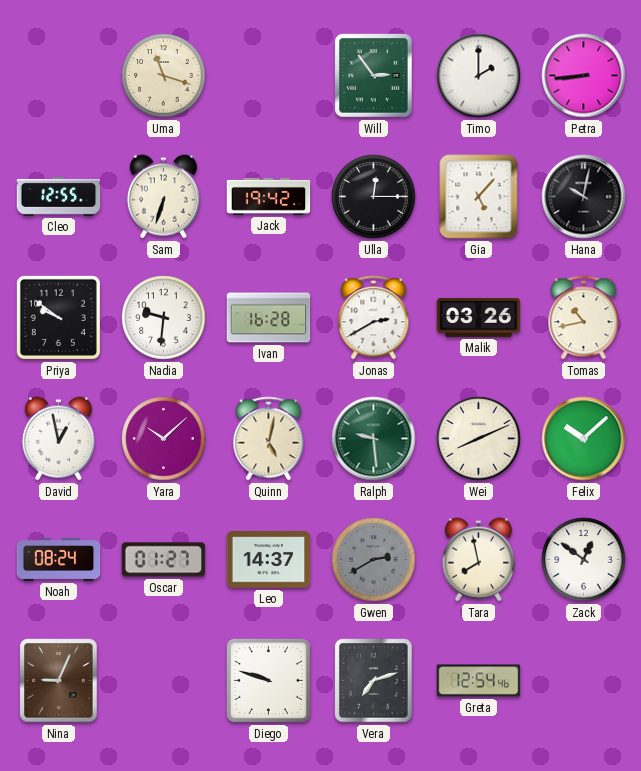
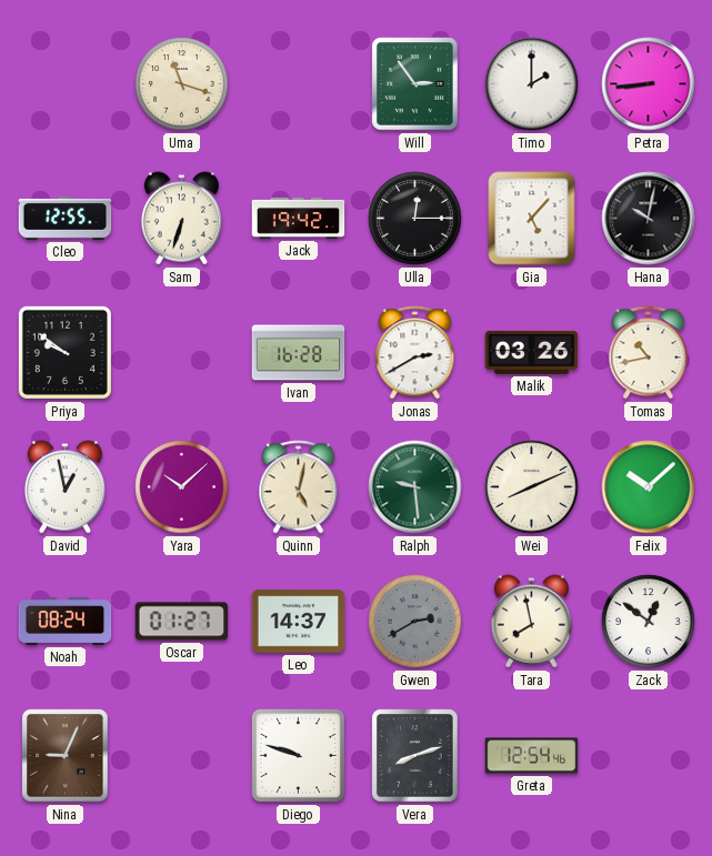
Nadia: 9:31 -> none
Vera: 7:12 -> 8:12
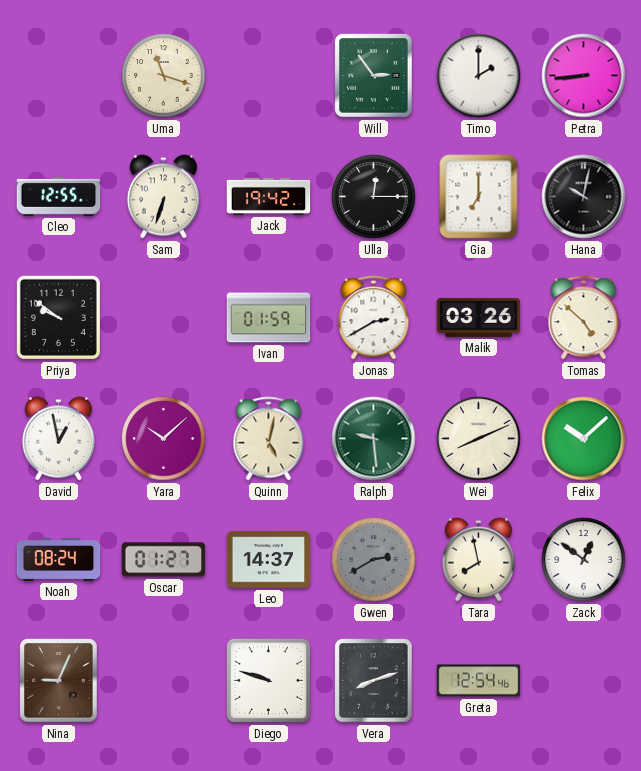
Gia: 5:07 -> 7:00
Ivan: 16:28 -> 01:59
Tomas: 10:43 -> 4:52
